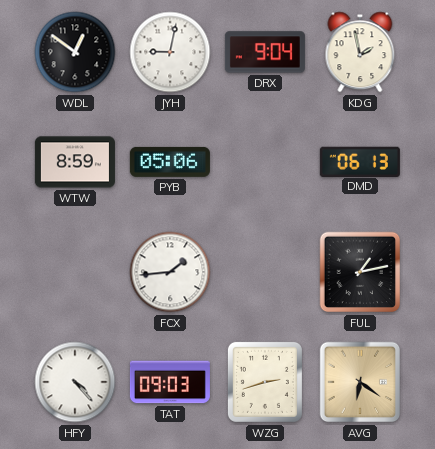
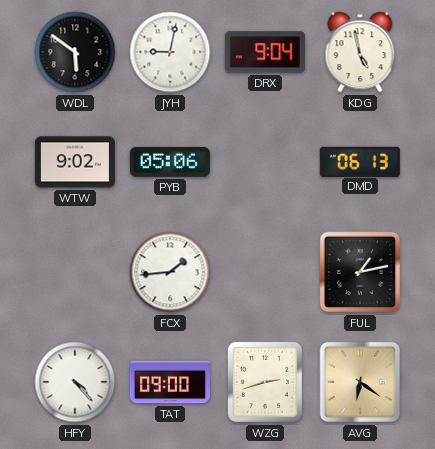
WDL: 12:51 -> 5:51
KDG: 1:58 -> 4:58
WTW: 8:59 -> 9:02
TAT: 09:03 -> 09:00
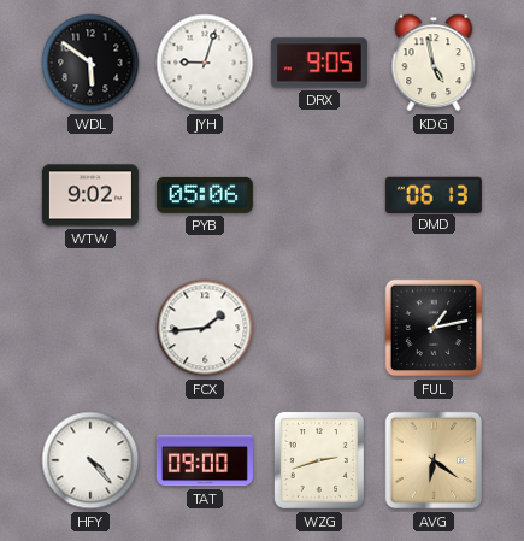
JYH: 9:02 -> 9:03
DRX: 9:04 -> 9:05
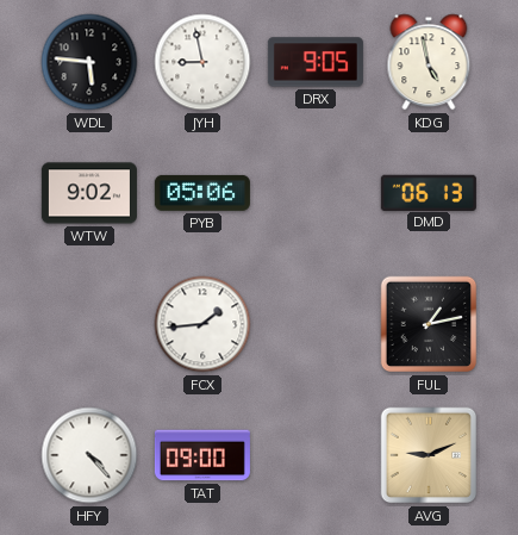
WDL: 5:51 -> 5:46
JYH: 9:03 -> 8:58
WZG: 2:42 -> none
AVG: 6:21 -> 9:11
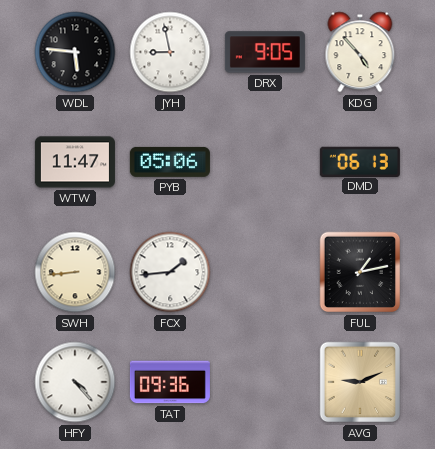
KDG: 4:58 -> 4:53
WTW: 9:02 -> 11:47
SWH: none -> 8:44
TAT: 09:00 -> 09:36
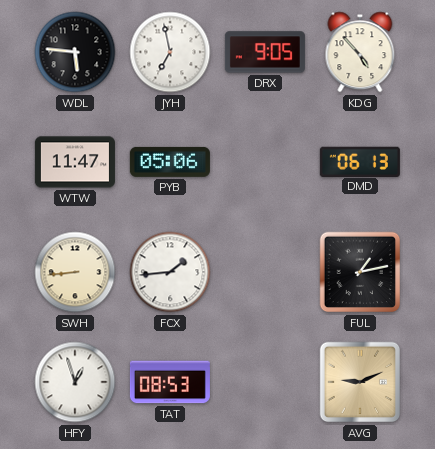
JYH: 8:58 -> 6:58
HFY: 4:23 -> 12:57
TAT: 09:36 -> 08:53
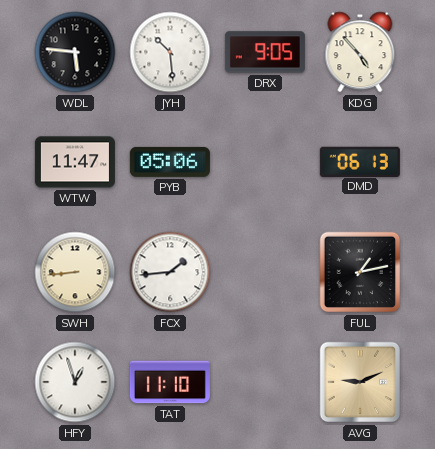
JYH: 6:58 -> 10:29
TAT: 08:53 -> 11:10
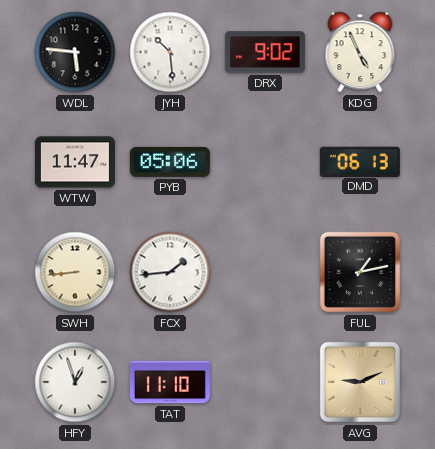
DRX: 9:05 -> 9:02
KDG: 4:53 -> 4:56
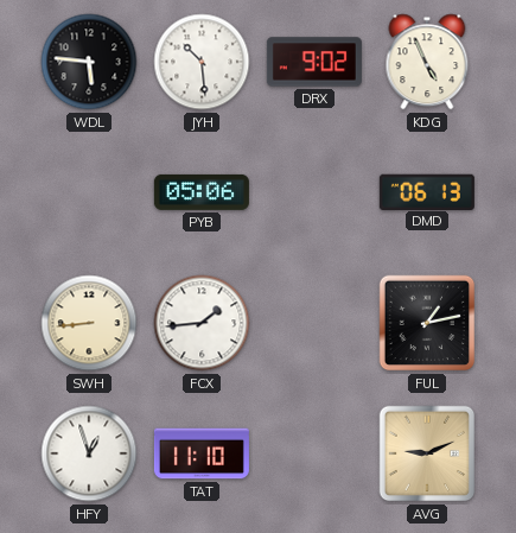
WTW: 11:47 -> none
